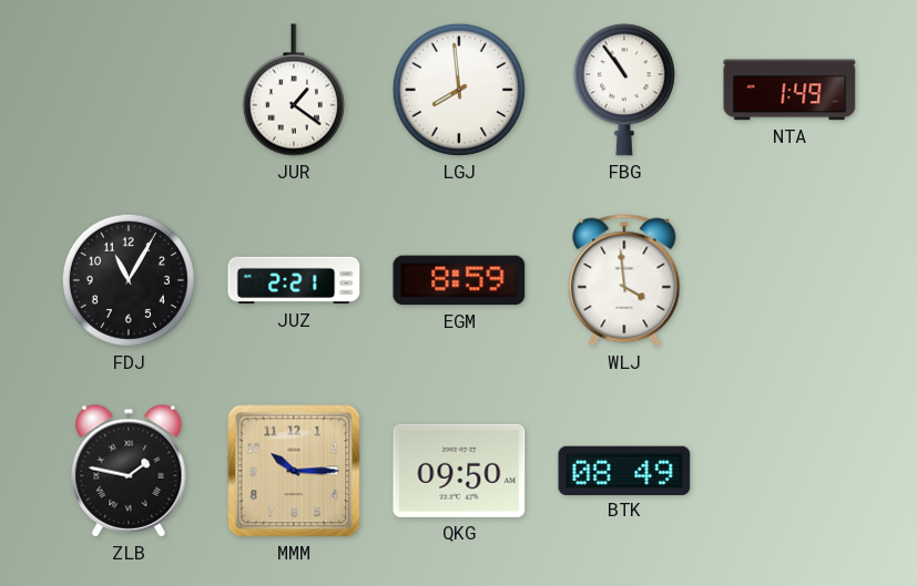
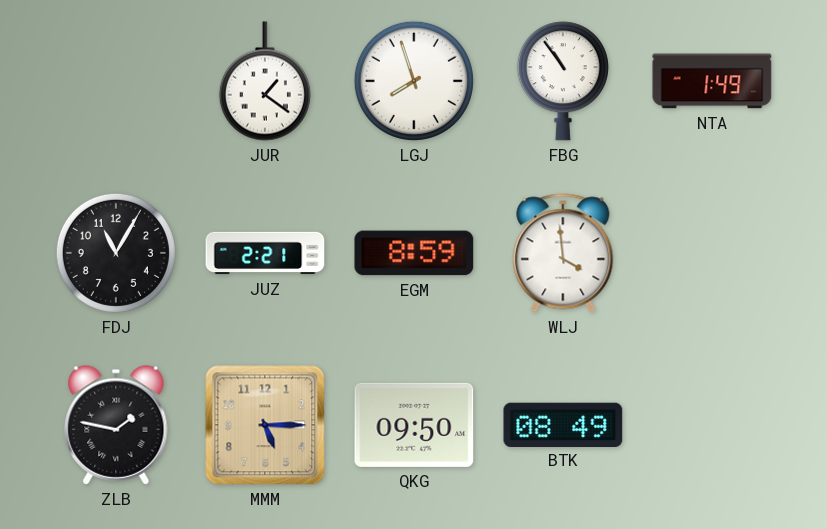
LGJ: 7:59 -> 7:57
MMM: 10:15 -> 5:15
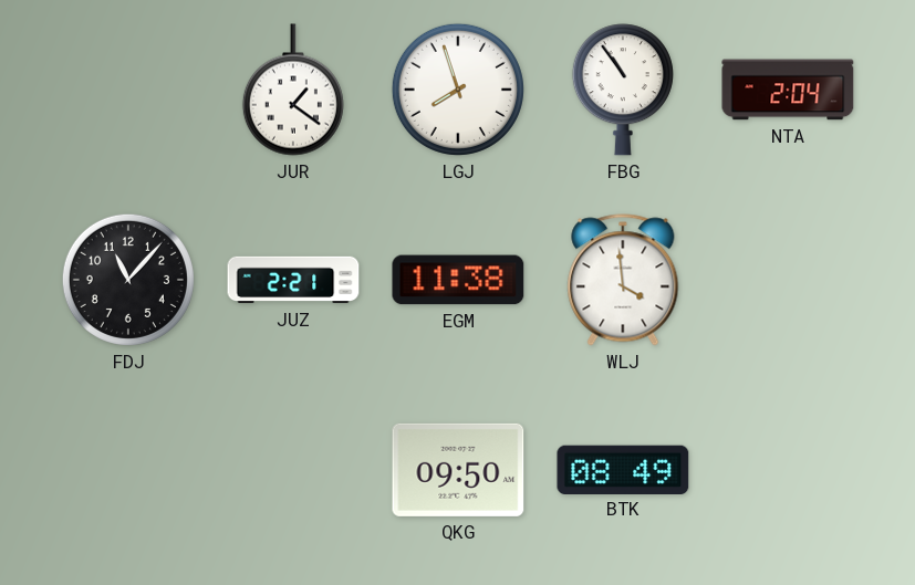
NTA: 1:49 -> 2:04
FDJ: 11:05 -> 11:07
EGM: 8:59 -> 11:38
ZLB: 1:47 -> none
MMM: 5:15 -> none
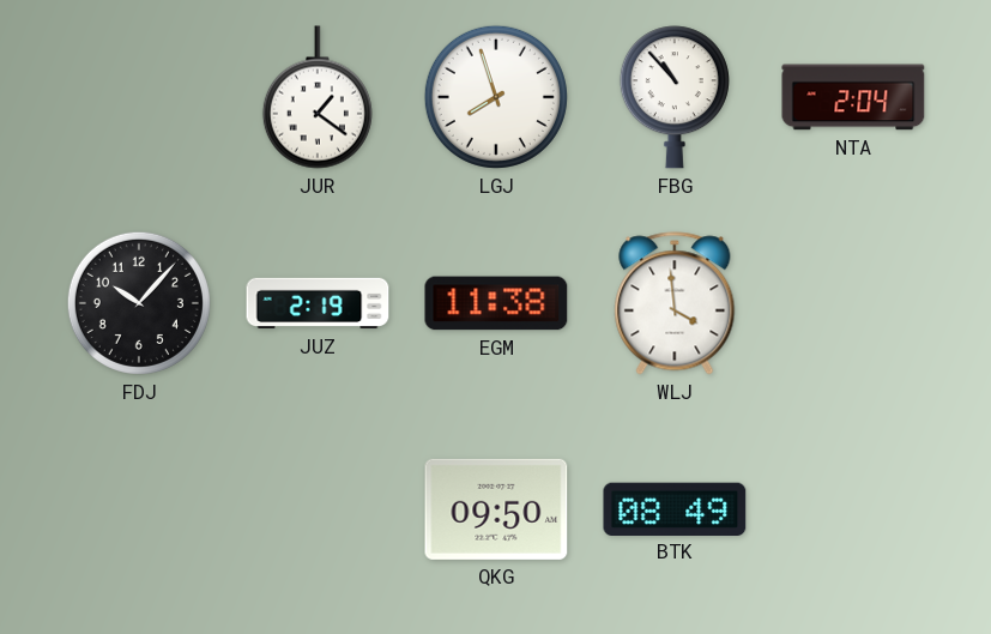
FBG: 10:54 -> 10:53
FDJ: 11:07 -> 10:07
JUZ: 2:21 -> 2:19
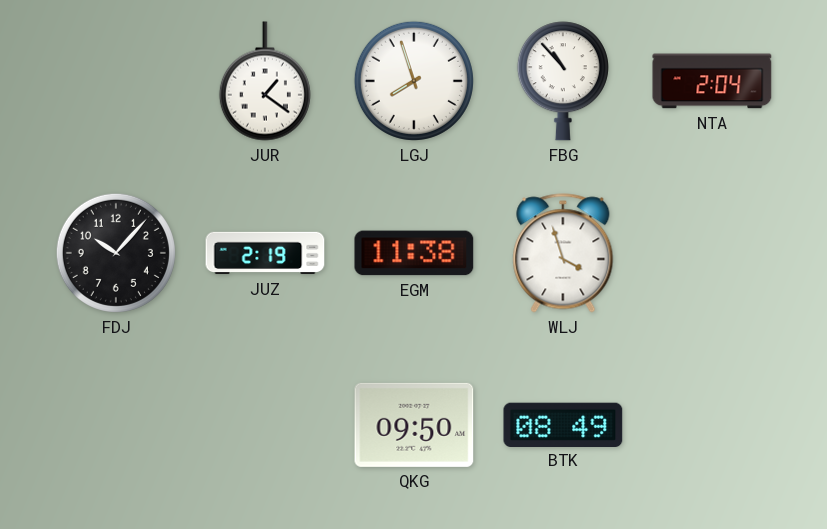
WLJ: 3:59 -> 3:57
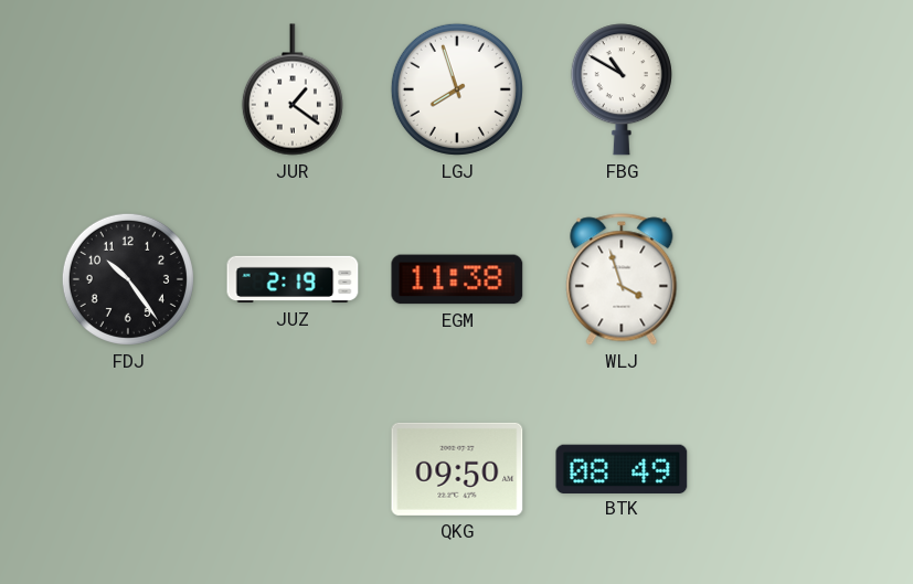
FBG: 10:53 -> 10:50
NTA: 2:04 -> none
FDJ: 10:07 -> 10:24
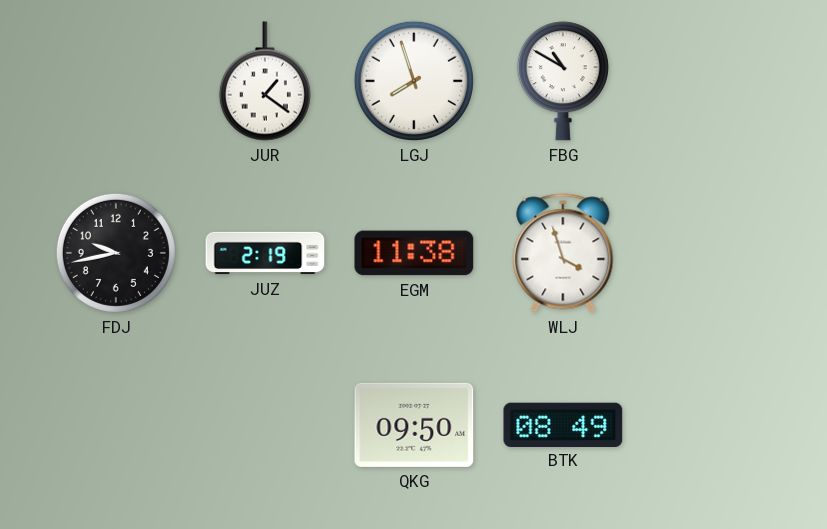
FDJ: 10:24 -> 9:43
